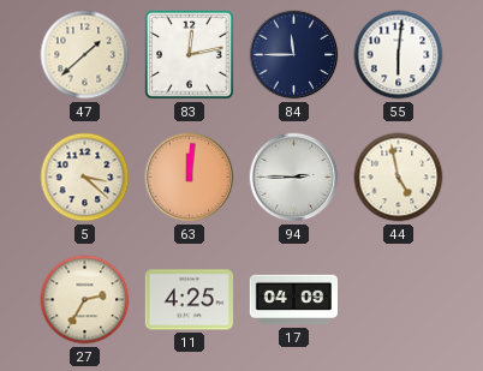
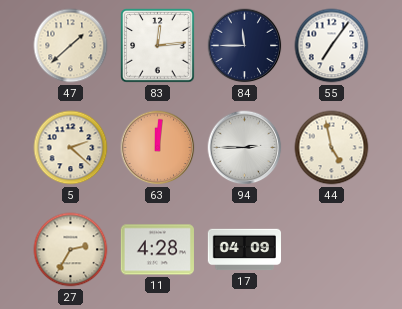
83: 12:13 -> 12:14
55: 6:01 -> 7:06
5: 3:22 -> 2:22
11: 4:25 -> 4:28
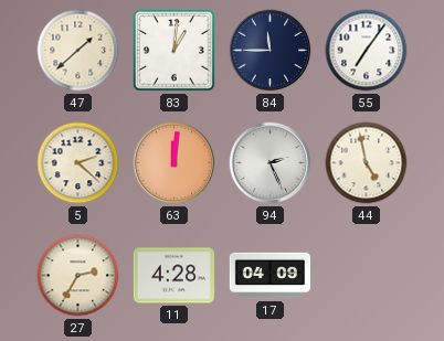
83: 12:14 -> 1:01
94: 2:45 -> 2:26
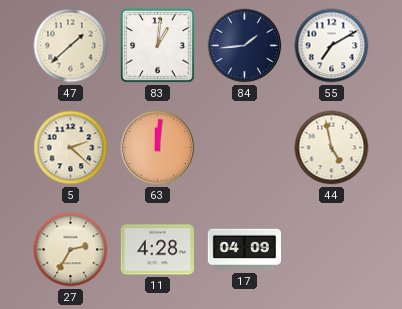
84: 11:45 -> 1:44
55: 7:06 -> 7:10
94: 2:26 -> none
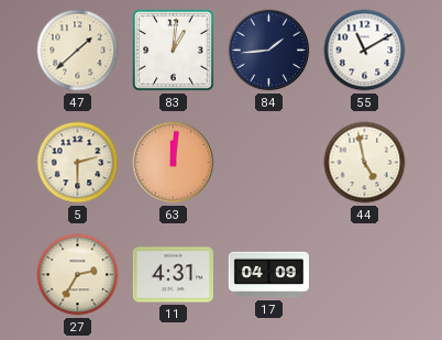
55: 7:10 -> 11:10
5: 2:22 -> 2:30
11: 4:28 -> 4:31
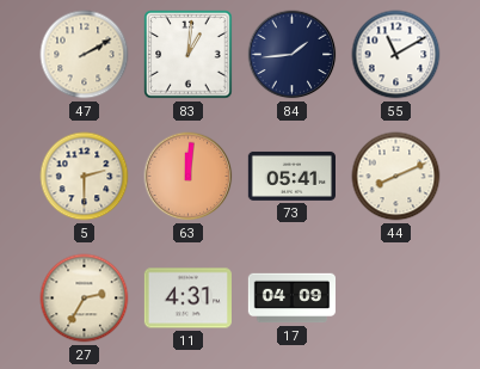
47: 1:38 -> 2:10
73: none -> 05:41
44: 4:58 -> 8:11
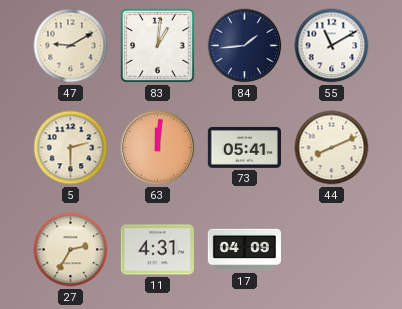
47: 2:10 -> 9:10
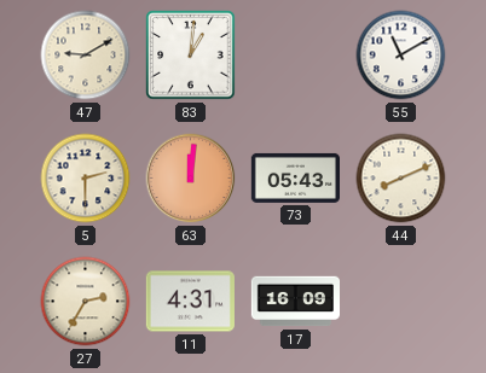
84: 1:44 -> none
73: 05:41 -> 05:43
17: 04:09 -> 16:09
